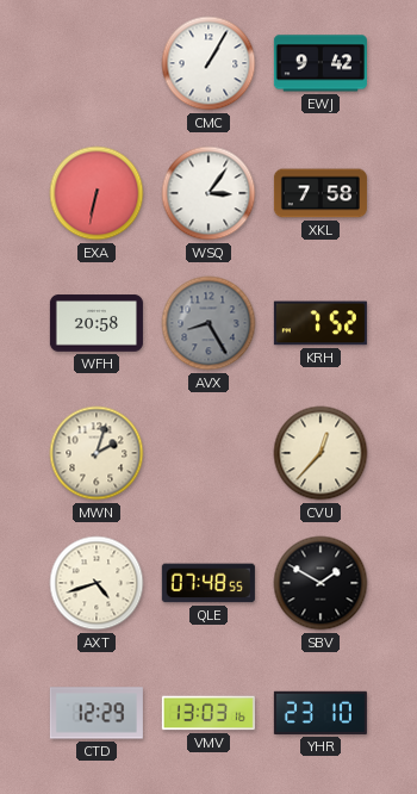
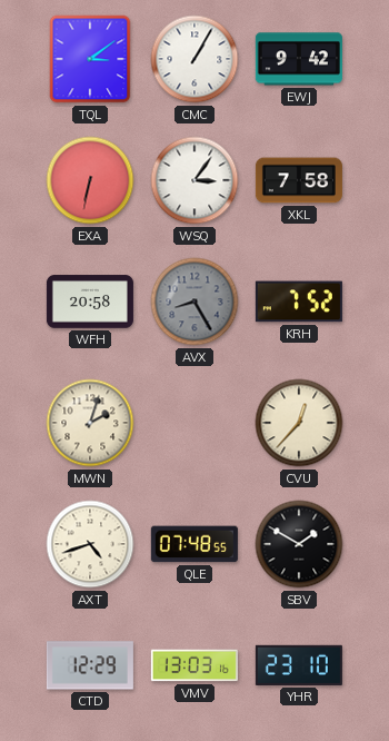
TQL: none -> 3:09
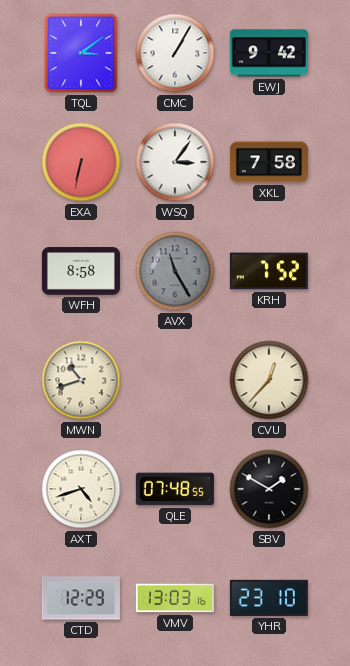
WFH: 20:58 -> 8:58
AVX: 8:25 -> 11:25
MWN: 2:03 -> 10:42
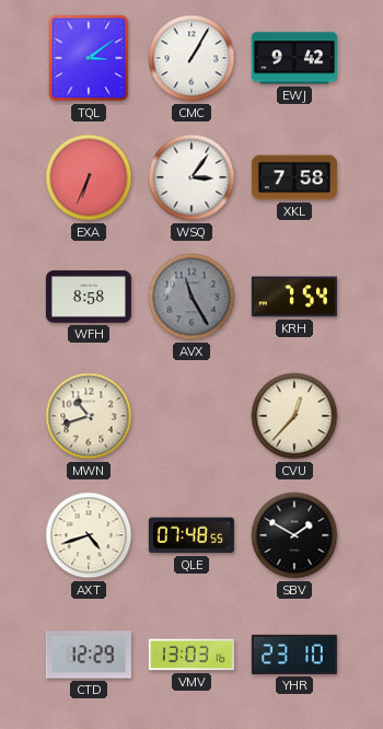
EXA: 6:32 -> 6:34
KRH: 7:52 -> 7:54
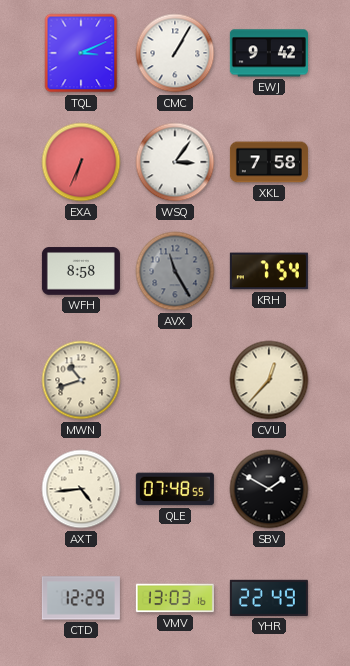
TQL: 3:09 -> 3:11
AXT: 4:42 -> 4:44
YHR: 23:10 -> 22:49
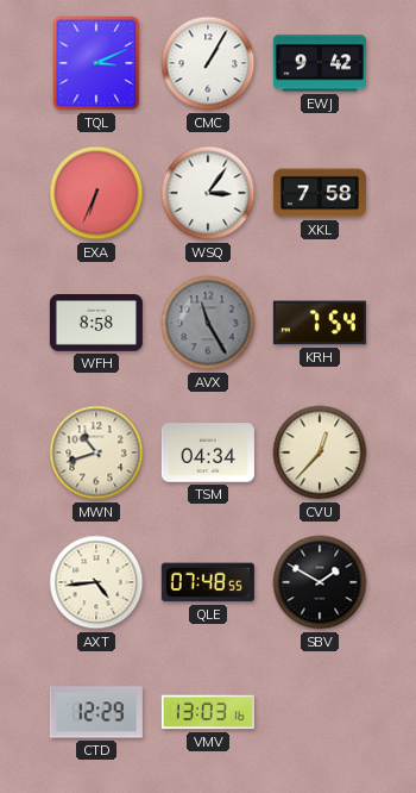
TSM: none -> 04:34
YHR: 22:49 -> none
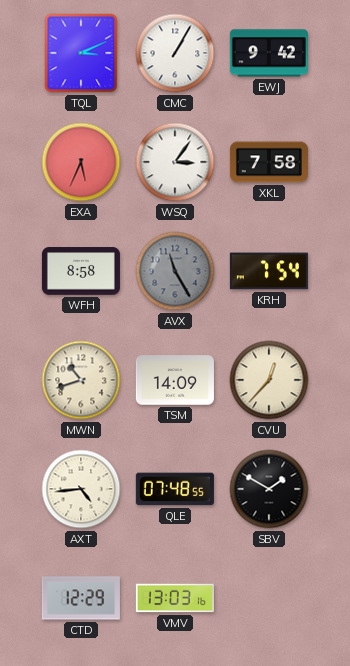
EXA: 6:34 -> 5:34
TSM: 04:34 -> 14:09
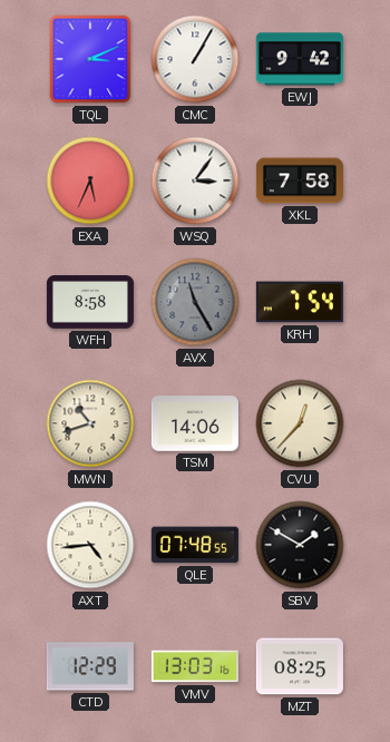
TSM: 14:09 -> 14:06
MZT: none -> 08:25
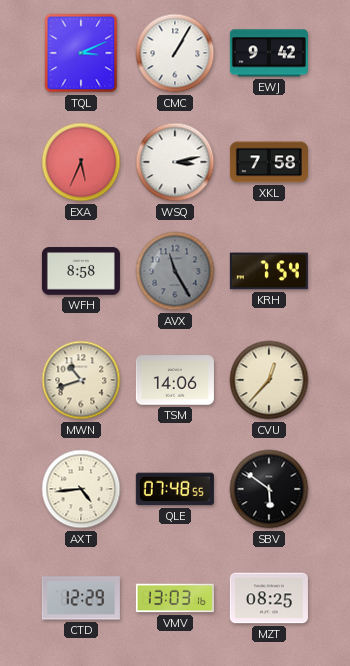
WSQ: 3:06 -> 3:13
SBV: 1:50 -> 5:51
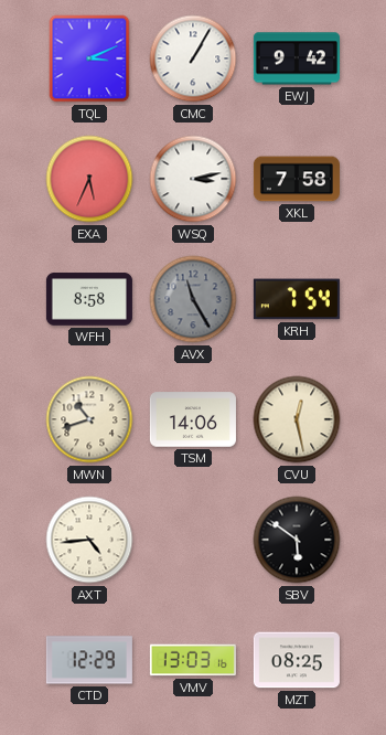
CVU: 12:37 -> 12:28
QLE: 07:48 -> none
